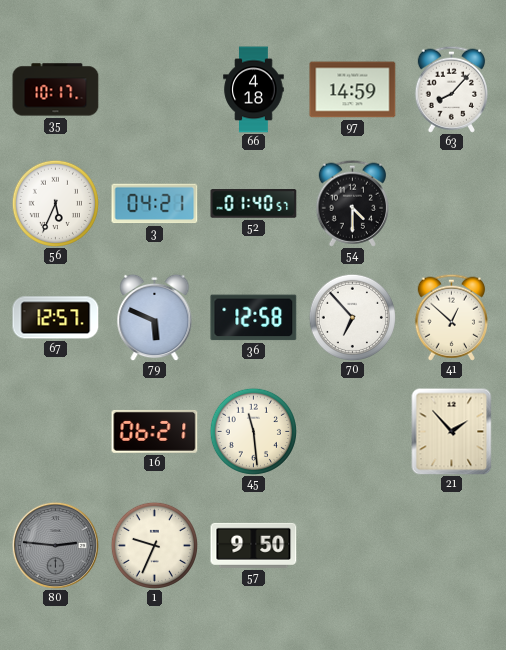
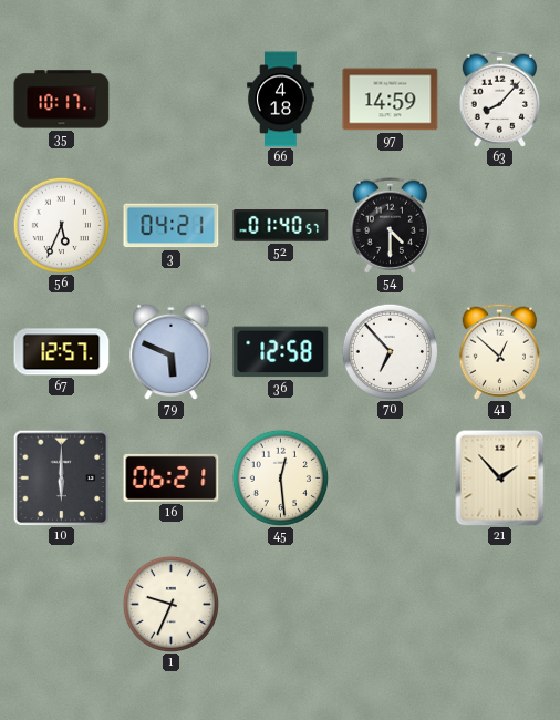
10: none -> 6:00
45: 11:29 -> 12:29
80: 2:46 -> none
57: 9:50 -> none
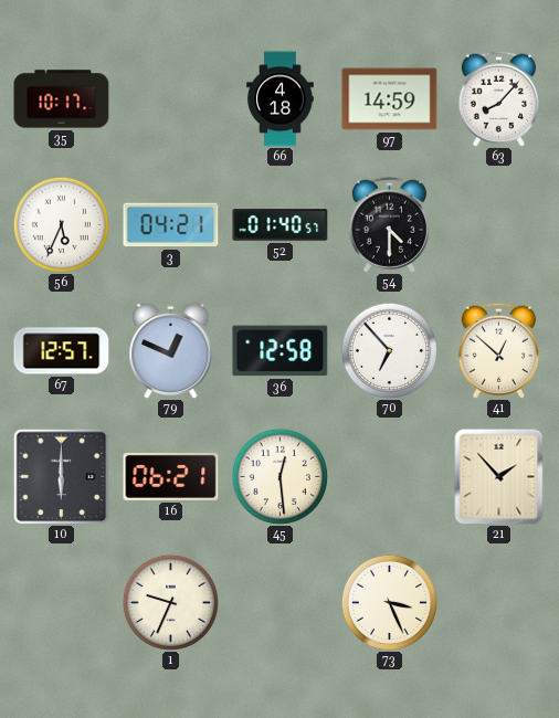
79: 5:49 -> 12:49
73: none -> 3:26
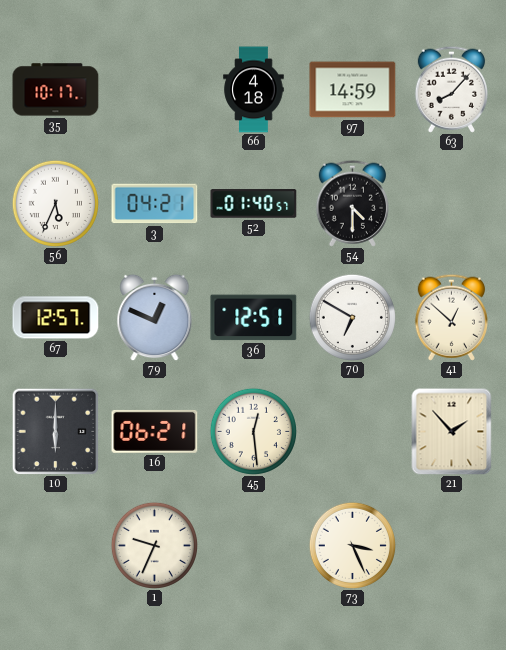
36: 12:58 -> 12:51
70: 6:53 -> 6:50
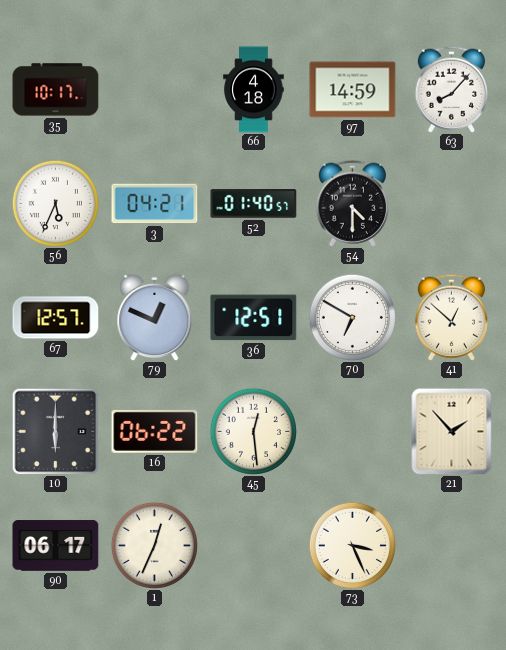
16: 06:21 -> 06:22
90: none -> 06:17
1: 9:34 -> 12:34
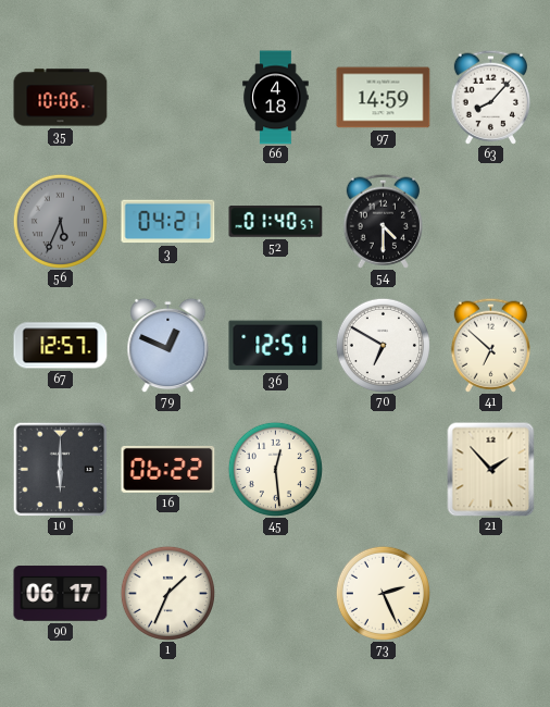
35: 10:17 -> 10:06
56 dial: white -> grey
41: 12:52 -> 6:52
1: 12:34 -> 1:34
73: 3:26 -> 2:26
